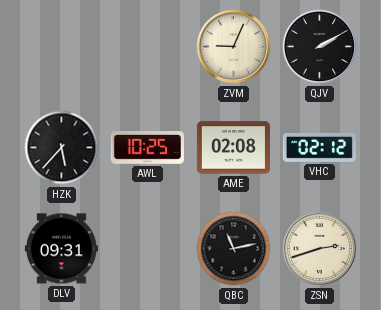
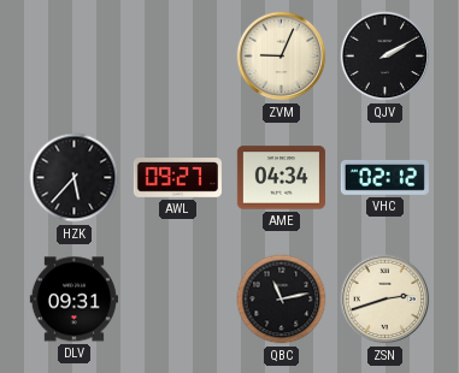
AWL: 10:25 -> 09:27
AME: 02:08 -> 04:34
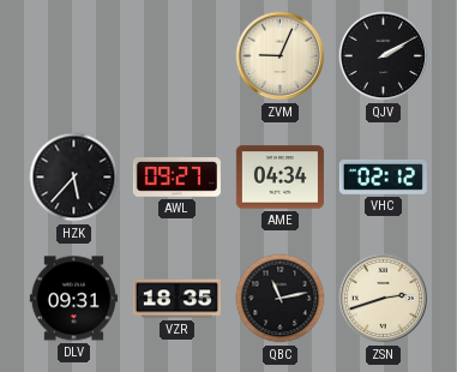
VZR: none -> 18:35
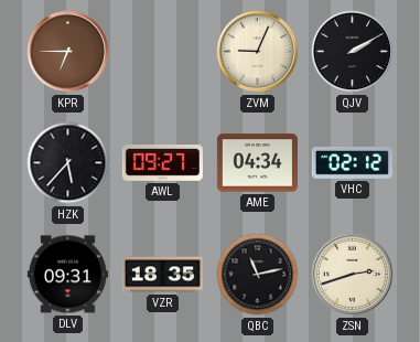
KPR: none -> 6:45
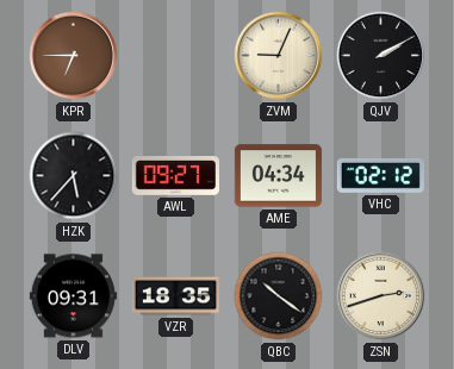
QBC: 11:13 -> 10:21
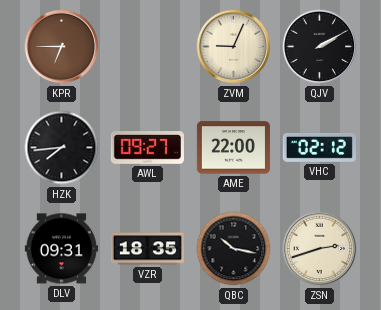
HZK: 5:37 -> 7:44
AME: 04:34 -> 22:00
QBC: 10:21 -> 10:17
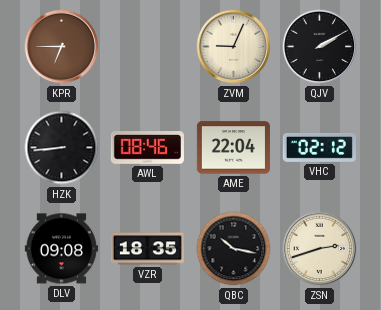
HZK: 7:44 -> 8:44
AWL: 09:27 -> 08:46
AME: 22:00 -> 22:04
DLV: 09:31 -> 09:08
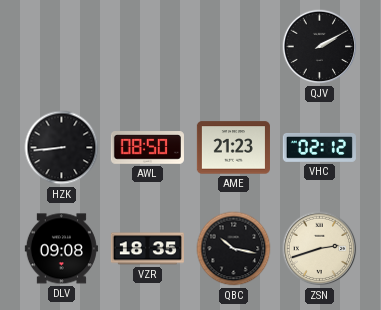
KPR: 6:45 -> none
ZVM: 9:04 -> none
AWL: 08:46 -> 08:50
AME: 22:04 -> 21:23
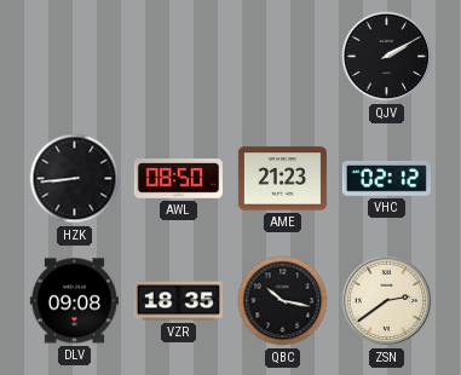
ZSN: 2:42 -> 2:39
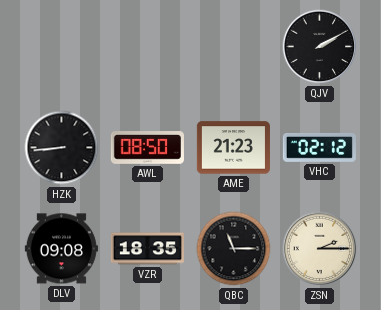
QBC: 10:17 -> 11:15
ZSN: 2:39 -> 2:15
